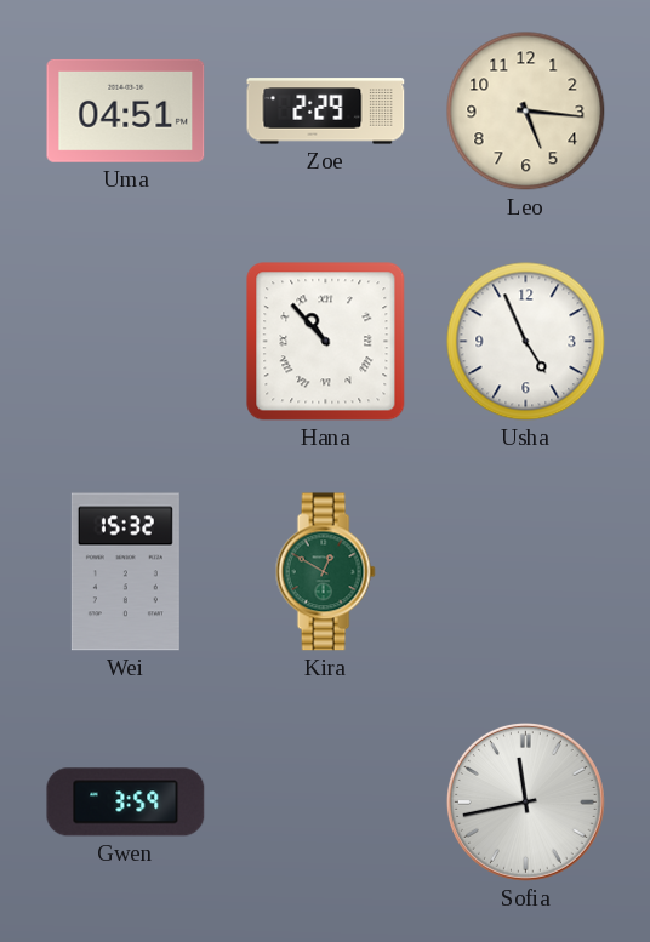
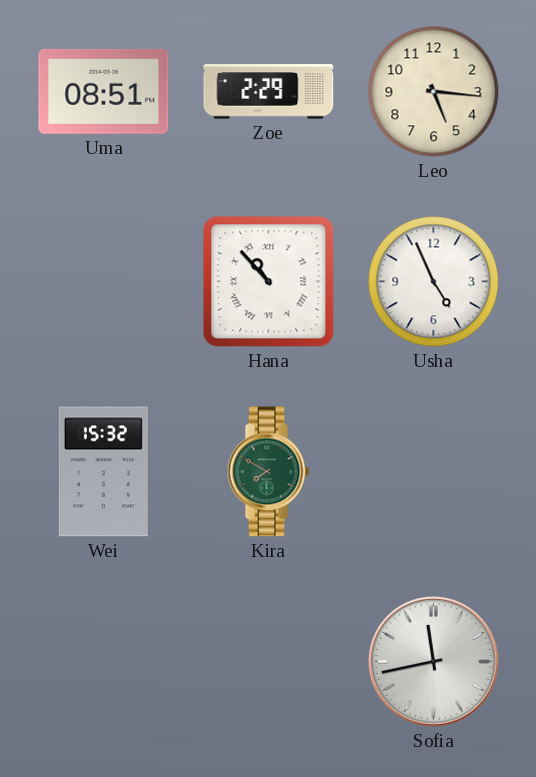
Uma: 04:51 -> 08:51
Kira: 12:50 -> 7:50
Gwen: 3:59 -> none
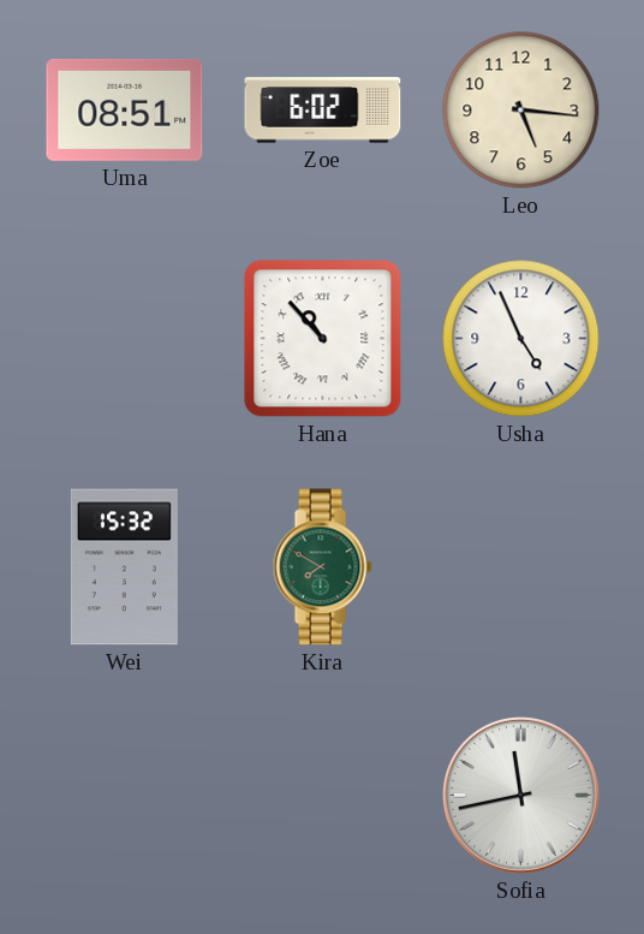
Zoe: 2:29 -> 6:02
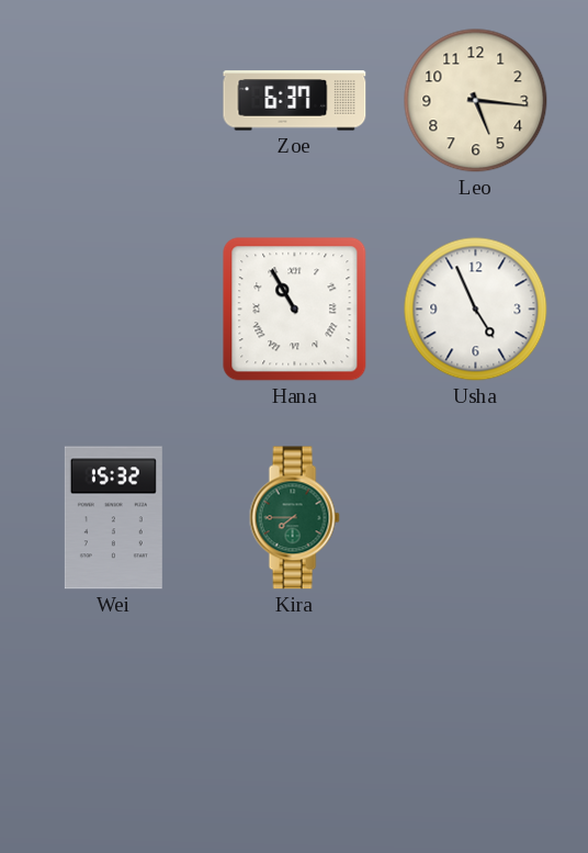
Uma: 08:51 -> none
Zoe: 6:02 -> 6:37
Hana: 10:53 -> 10:55
Kira: 7:50 -> 7:45
Sofia: 11:43 -> none
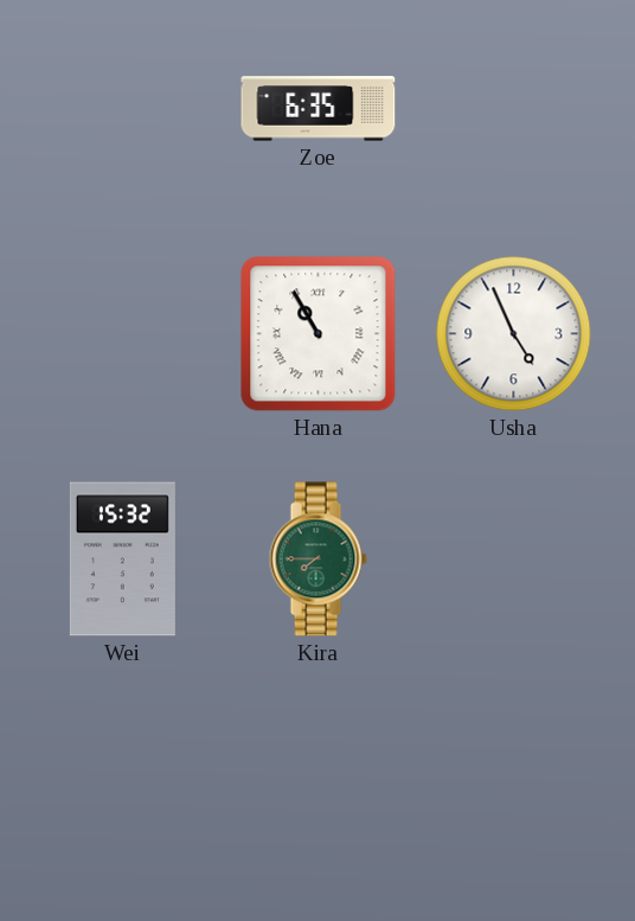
Zoe: 6:37 -> 6:35
Leo: 5:16 -> none
